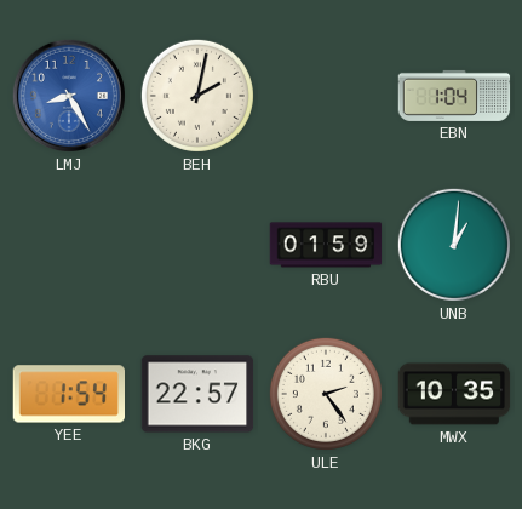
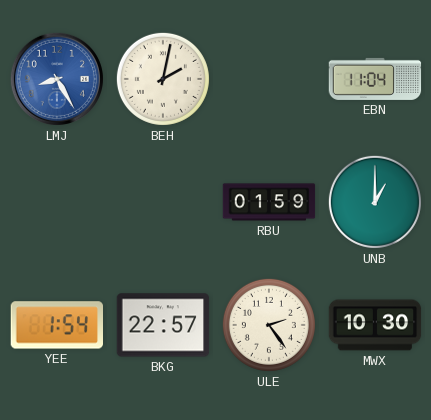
EBN: 1:04 -> 11:04
UNB: 1:01 -> 1:00
MWX: 10:35 -> 10:30
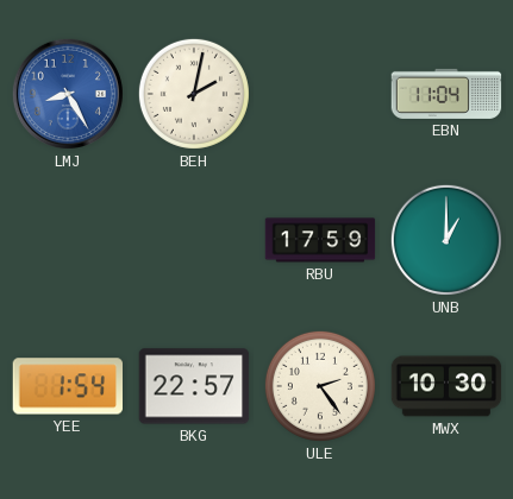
RBU: 01:59 -> 17:59
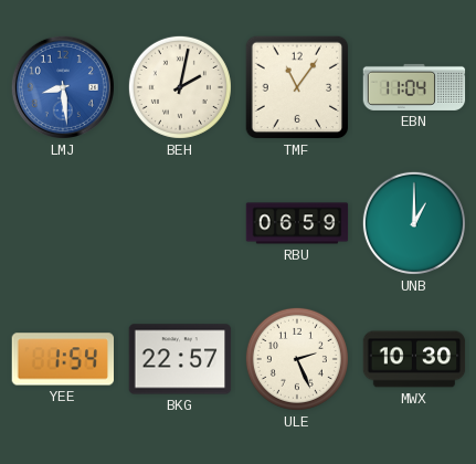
LMJ: 8:25 -> 8:29
TMF: none -> 11:06
RBU: 17:59 -> 06:59
ULE: 2:24 -> 2:26
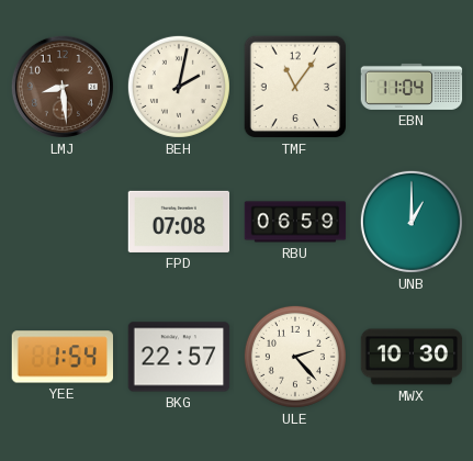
LMJ dial: blue -> brown
FPD: none -> 07:08
ULE: 2:26 -> 2:23
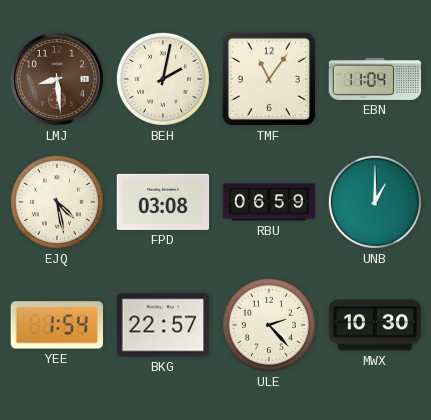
EJQ: none -> 4:28
FPD: 07:08 -> 03:08
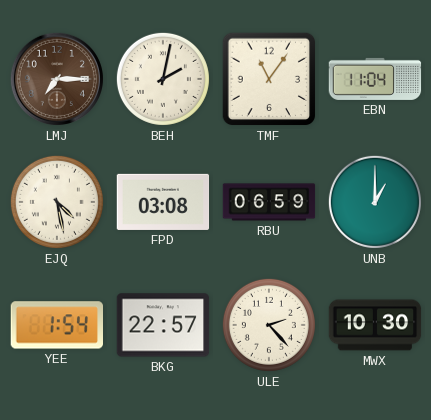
LMJ: 8:29 -> 7:15
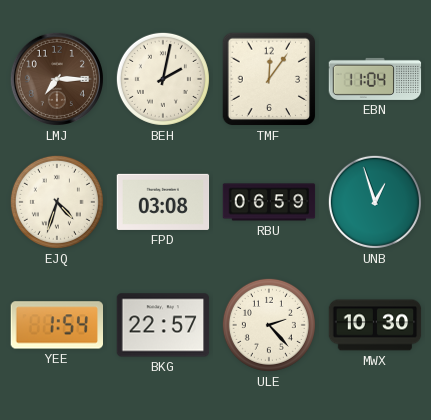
TMF: 11:06 -> 12:06
EJQ: 4:28 -> 4:33
UNB: 1:00 -> 12:57
